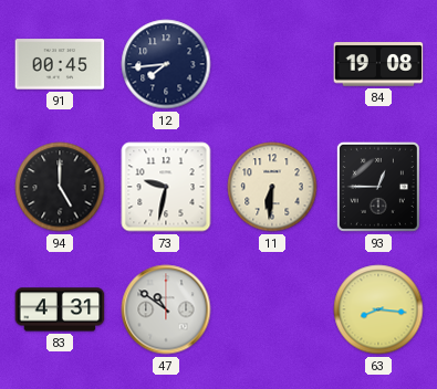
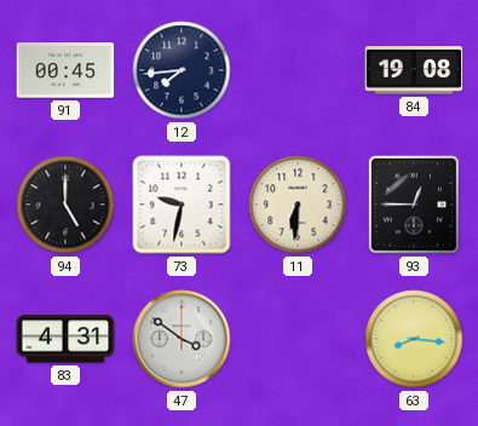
47: 10:51 -> 3:51
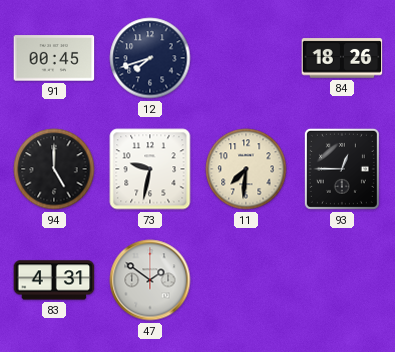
12: 7:44 -> 7:42
84: 19:08 -> 18:26
11: 6:31 -> 7:31
47: 3:51 -> 1:51
63: 8:16 -> none
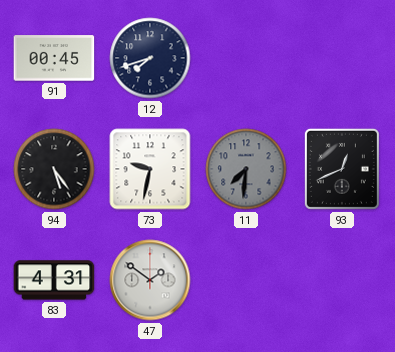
84: 18:26 -> none
94: 5:00 -> 5:24
11 dial: cream -> grey
93: 12:45 -> 12:41
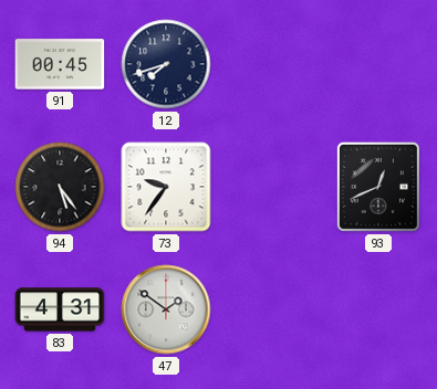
73: 9:32 -> 9:36
11: 7:31 -> none
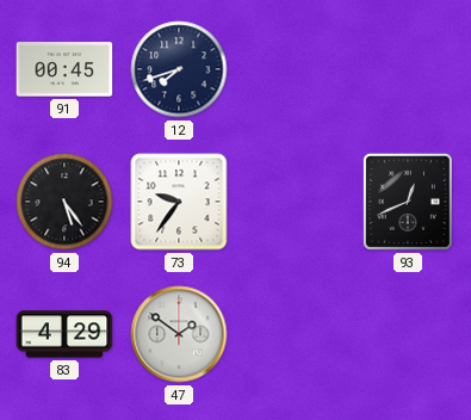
83: 4:31 -> 4:29
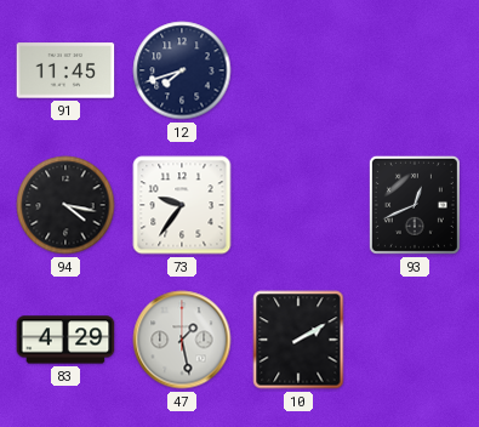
91: 00:45 -> 11:45
94: 5:24 -> 4:17
47: 1:51 -> 1:28
10: none -> 2:10
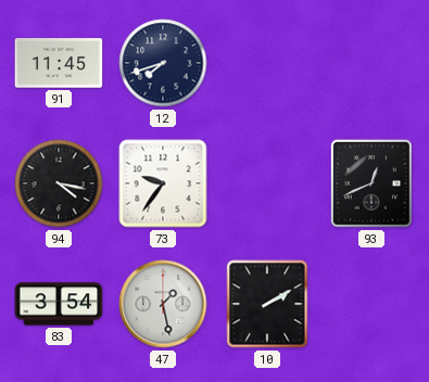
83: 4:29 -> 3:54
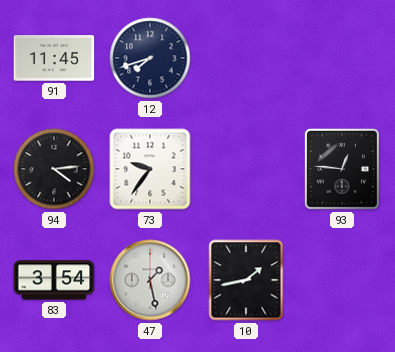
94: 4:17 -> 4:14
93: 12:41 -> 12:46
10: 2:10 -> 1:43
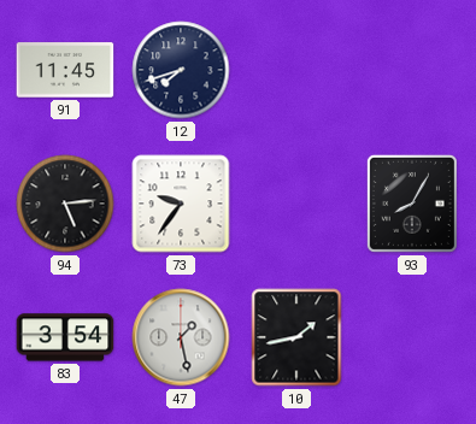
94: 4:14 -> 5:14
93: 12:46 -> 8:05
